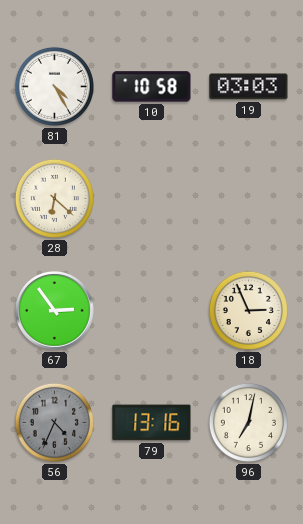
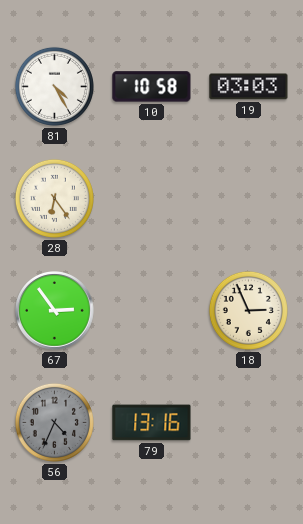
28: 6:22 -> 6:24
96: 7:02 -> none
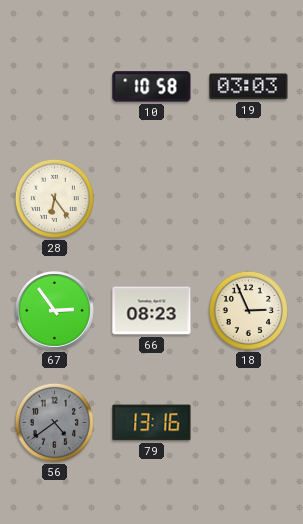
81: 4:25 -> none
66: none -> 08:23
56: 4:34 -> 4:39
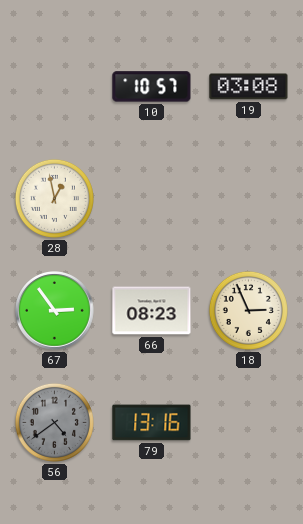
10: 10:58 -> 10:57
19: 03:03 -> 03:08
28: 6:24 -> 12:58
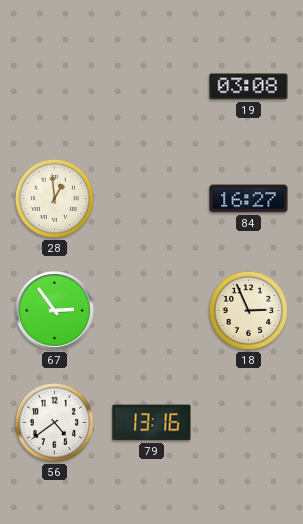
10: 10:57 -> none
28: 12:58 -> 12:59
84: none -> 16:27
66: 08:23 -> none
56 dial: grey -> white
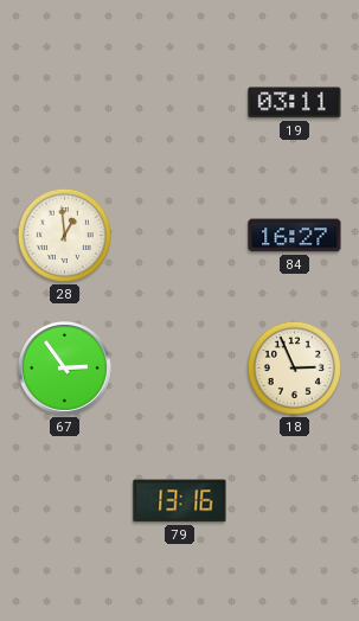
19: 03:08 -> 03:11
56: 4:39 -> none
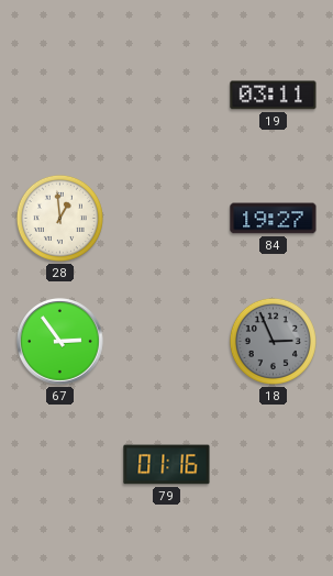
84: 16:27 -> 19:27
18 dial: cream -> grey
79: 13:16 -> 01:16
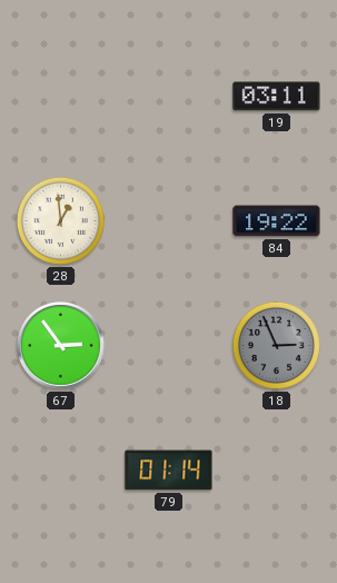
84: 19:27 -> 19:22
79: 01:16 -> 01:14
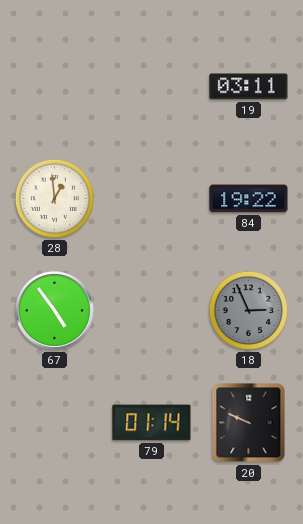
67: 2:54 -> 4:54
20: none -> 9:49
